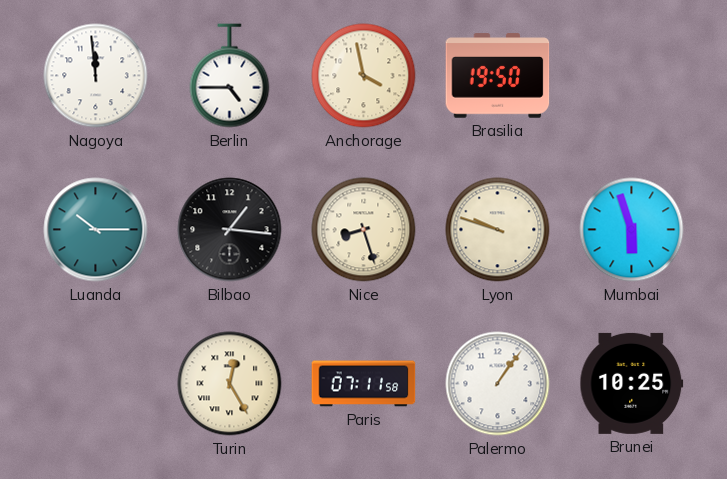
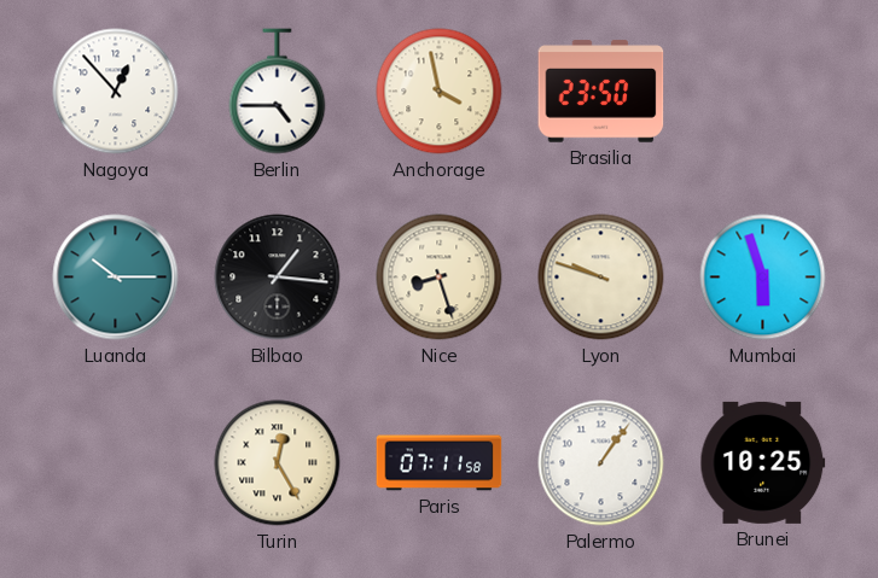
Nagoya: 11:59 -> 12:53
Brasilia: 19:50 -> 23:50
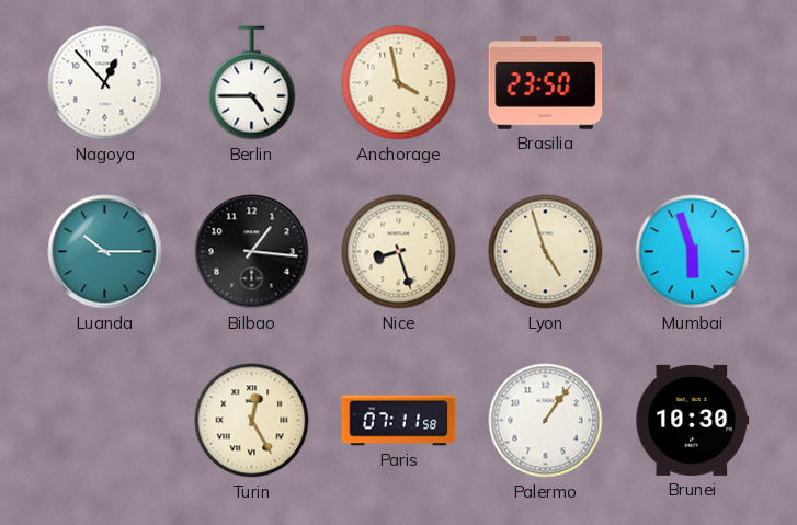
Lyon: 9:48 -> 4:57
Brunei: 10:25 -> 10:30
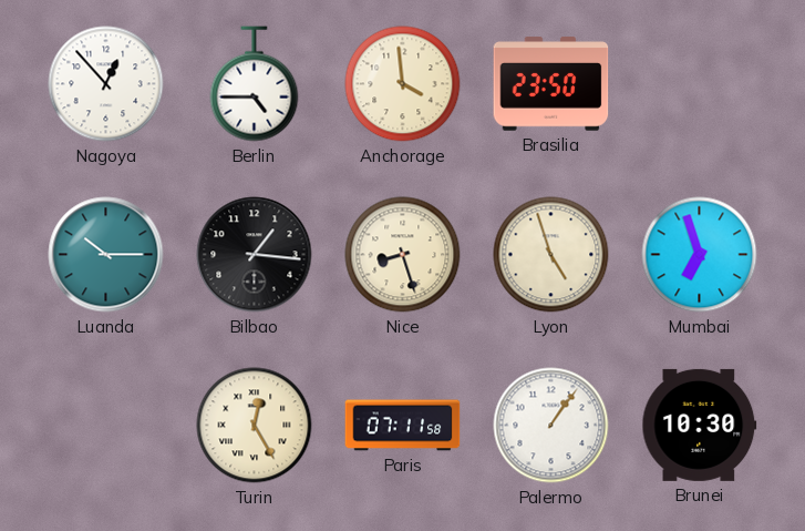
Anchorage: 3:58 -> 3:59
Mumbai: 5:57 -> 6:57
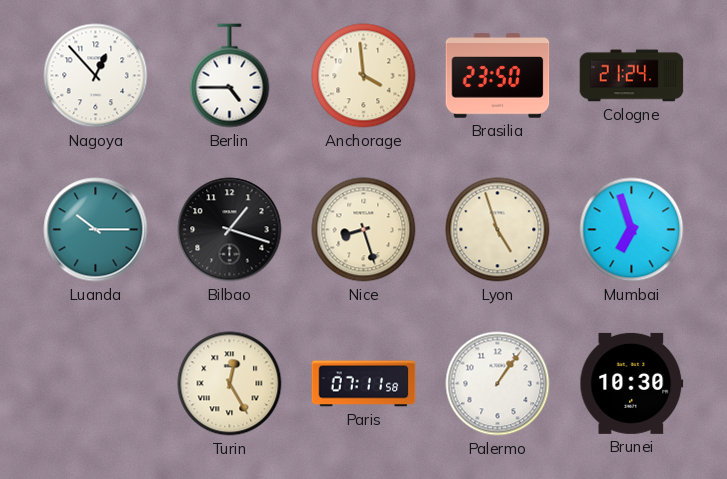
Cologne: none -> 21:24
Bilbao: 1:16 -> 1:18
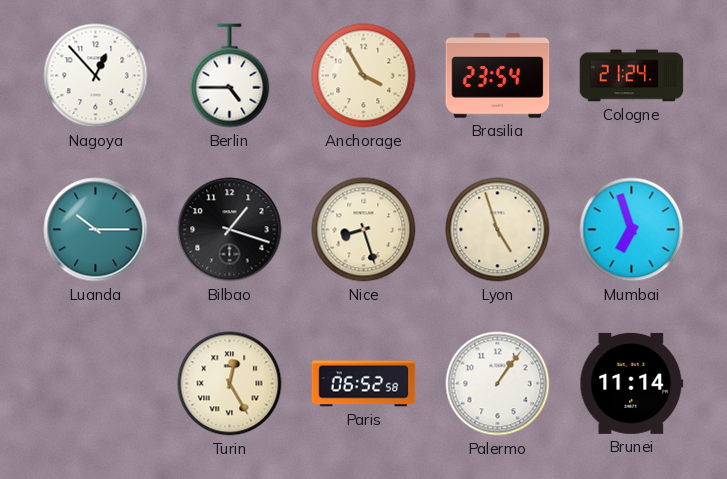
Anchorage: 3:59 -> 3:55
Brasilia: 23:50 -> 23:54
Paris: 07:11 -> 06:52
Brunei: 10:30 -> 11:14
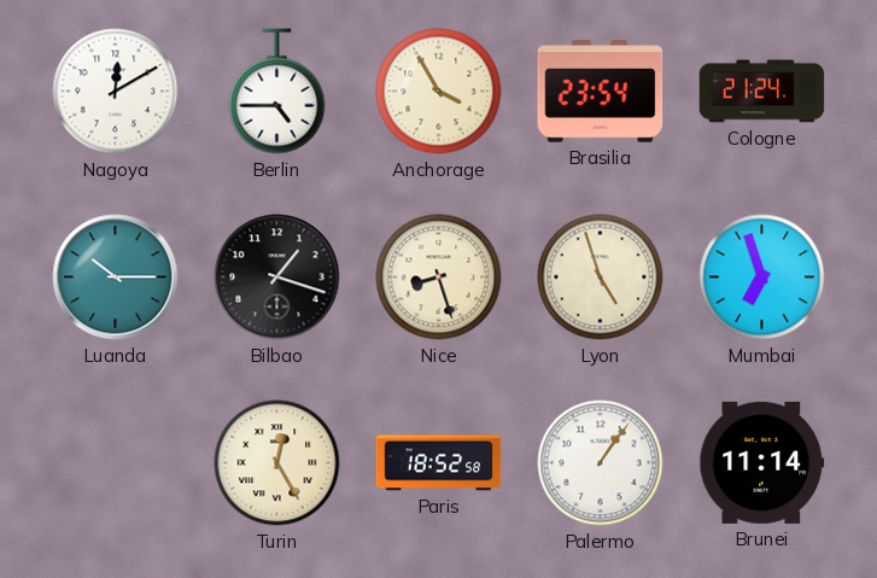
Nagoya: 12:53 -> 12:10
Paris: 06:52 -> 18:52
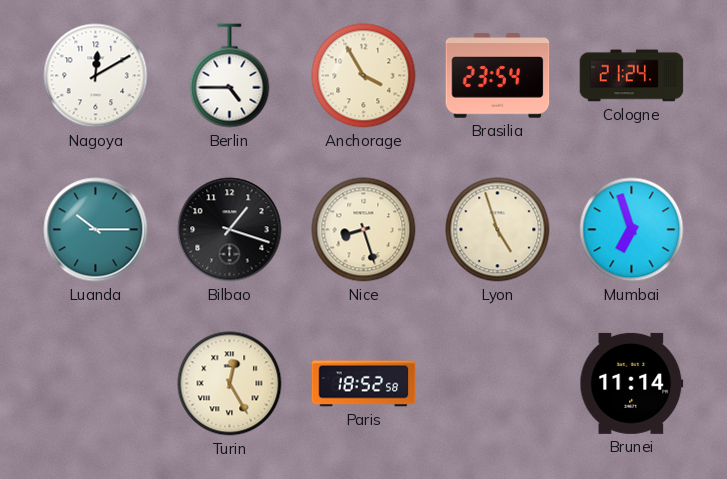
Palermo: 1:06 -> none
